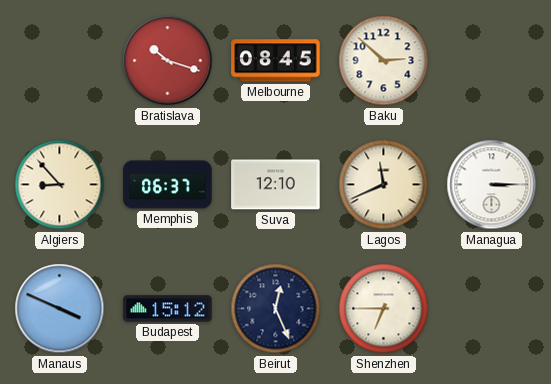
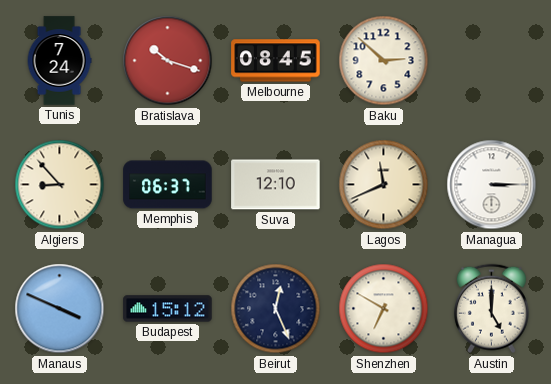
Tunis: none -> 7:24
Shenzhen: 6:45 -> 6:50
Austin: none -> 5:00
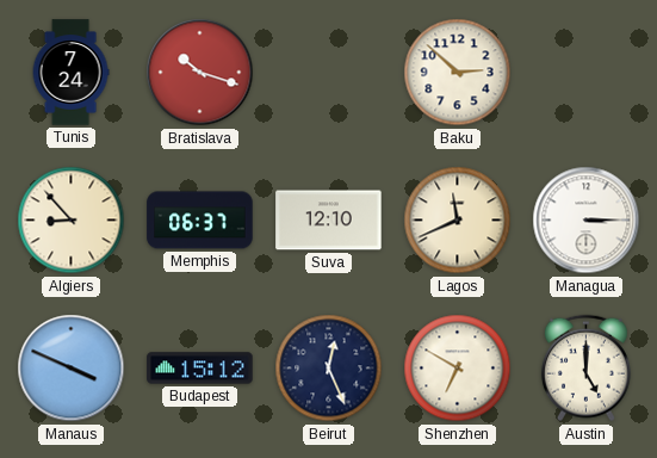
Melbourne: 08:45 -> none
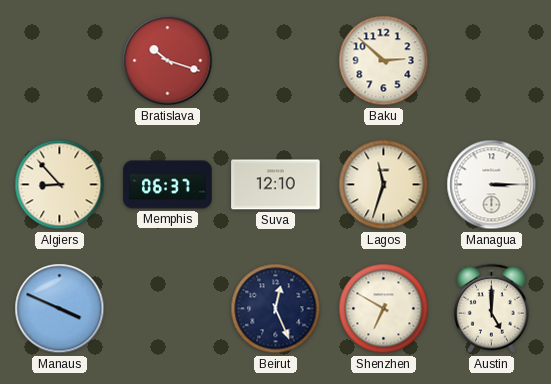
Tunis: 7:24 -> none
Lagos: 11:41 -> 11:33
Budapest: 15:12 -> none
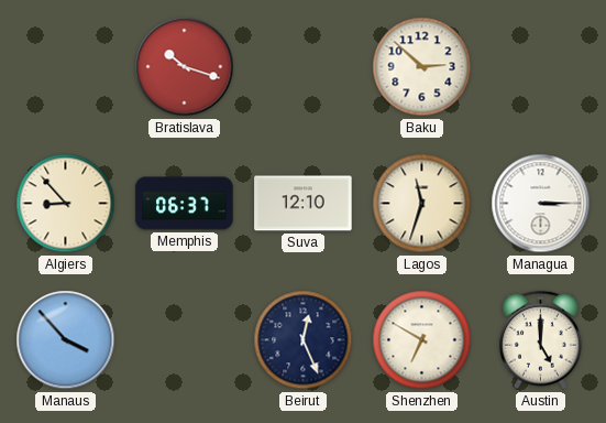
Manaus: 3:49 -> 3:53
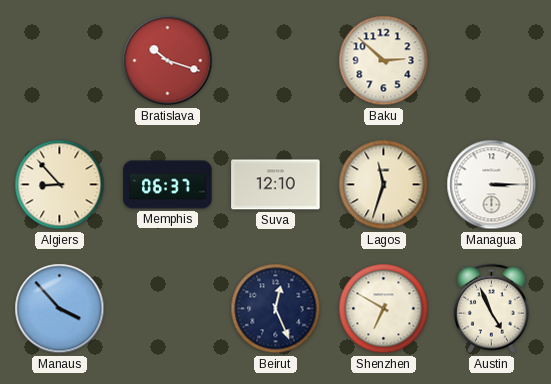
Austin: 5:00 -> 4:56
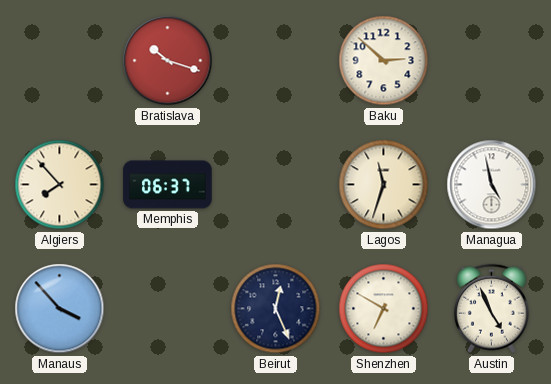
Algiers: 8:53 -> 7:53
Suva: 12:10 -> none
Managua: 3:15 -> 4:58
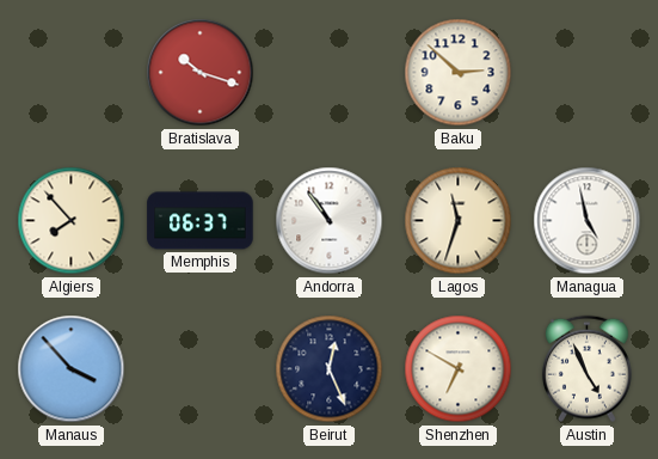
Andorra: none -> 10:54
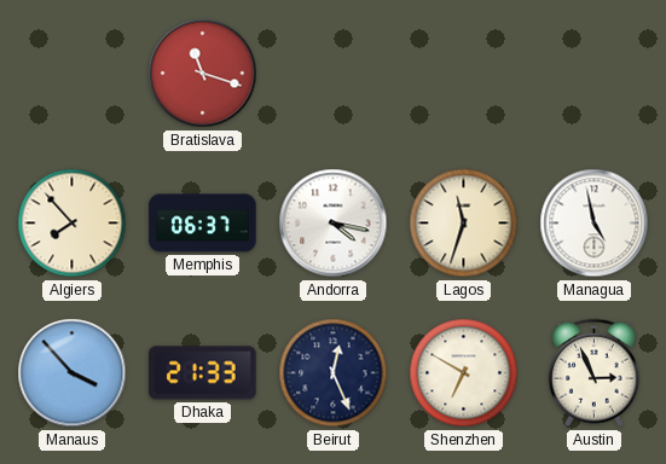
Bratislava: 10:18 -> 11:18
Baku: 2:52 -> none
Andorra: 10:54 -> 4:17
Dhaka: none -> 21:33
Austin: 4:56 -> 2:56
